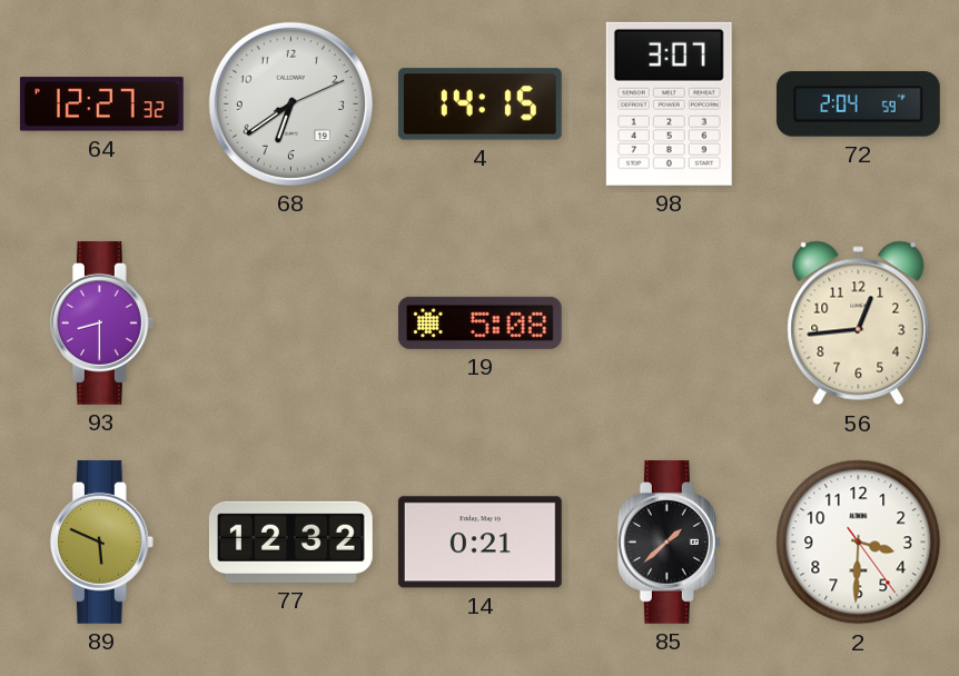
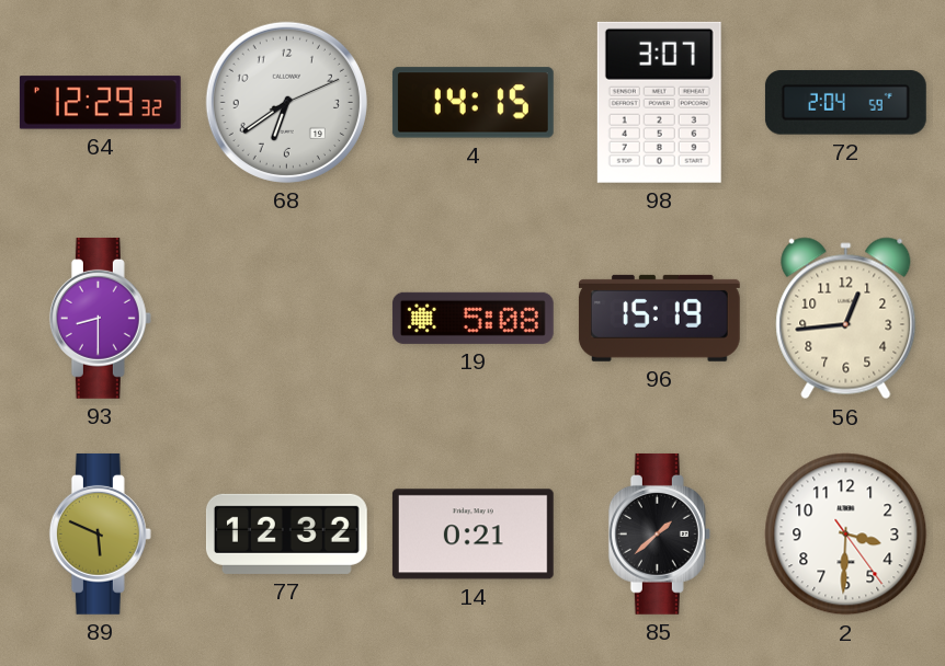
64: 12:27 -> 12:29
96: none -> 15:19
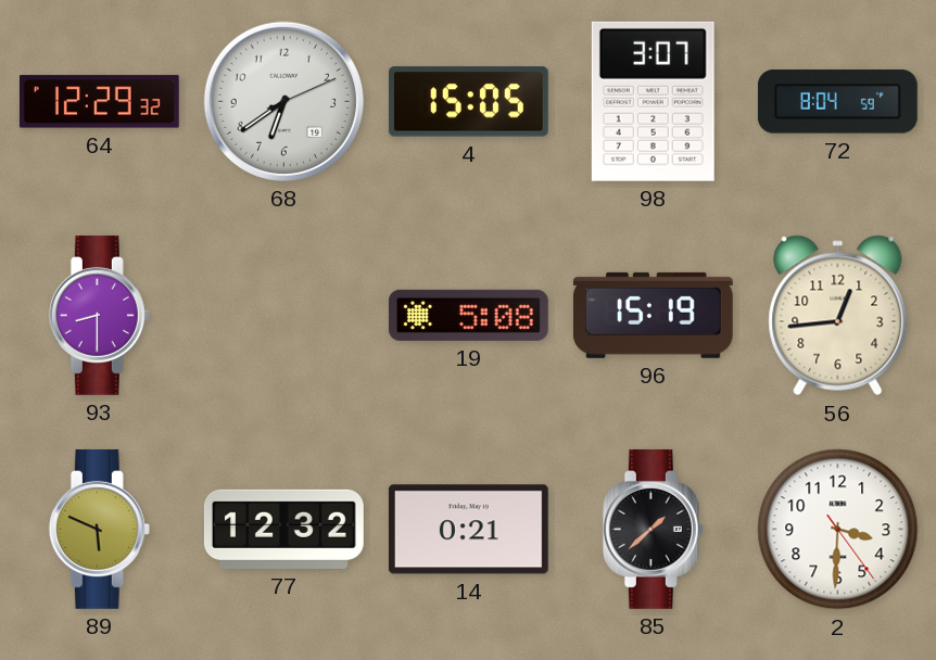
4: 14:15 -> 15:05
72: 2:04 -> 8:04
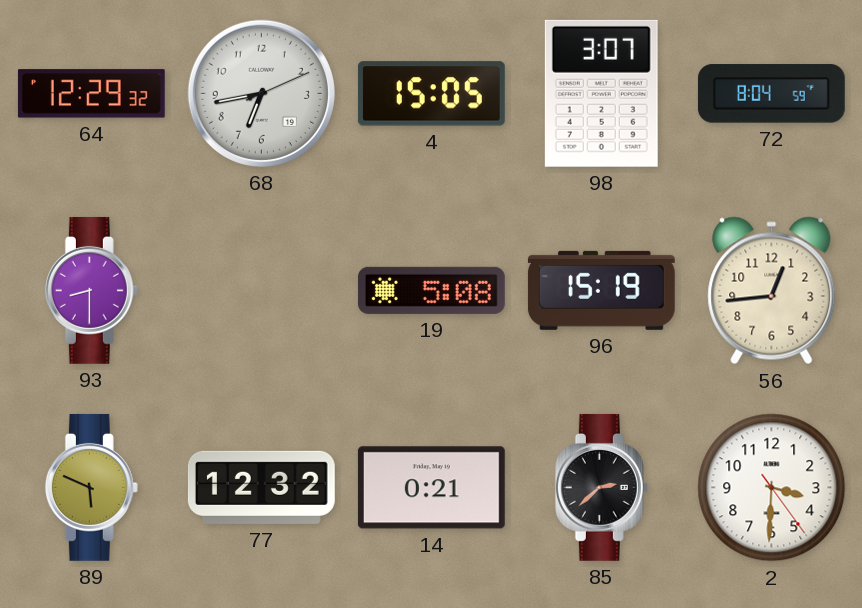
68: 6:39 -> 6:43
85: 1:38 -> 2:38
